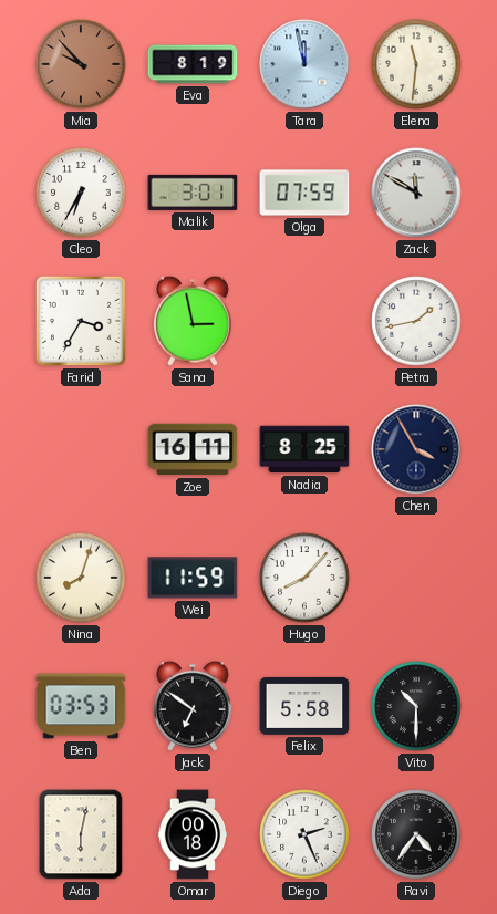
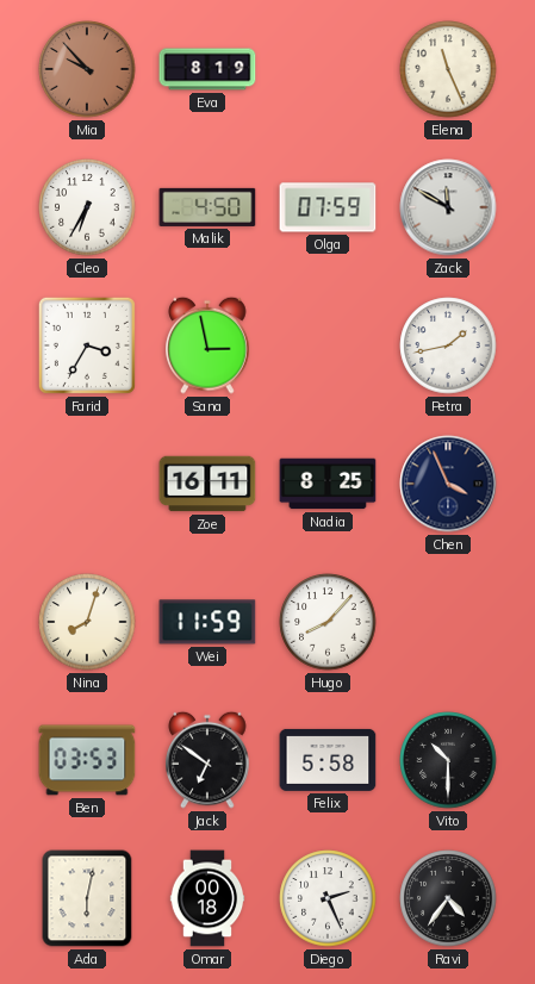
Tara: 11:58 -> none
Elena: 11:31 -> 11:26
Malik: 3:01 -> 4:50
Chen: 3:55 -> 3:56
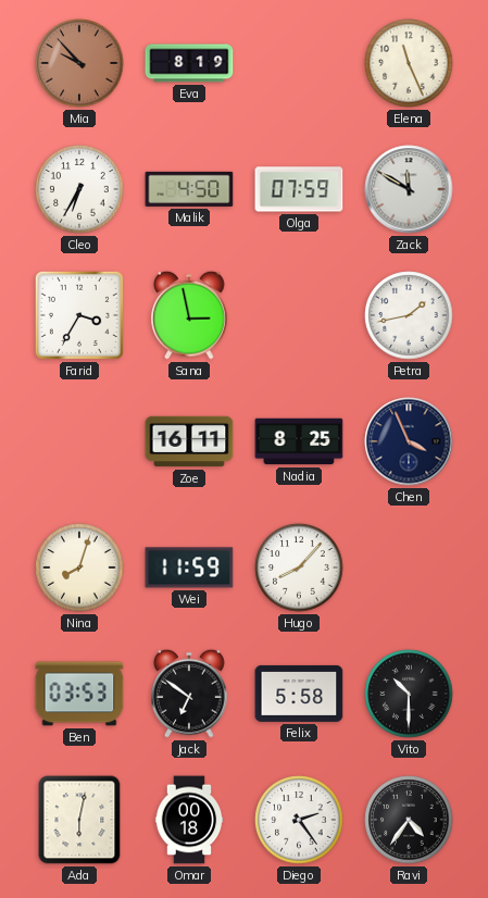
Diego: 2:26 -> 2:24
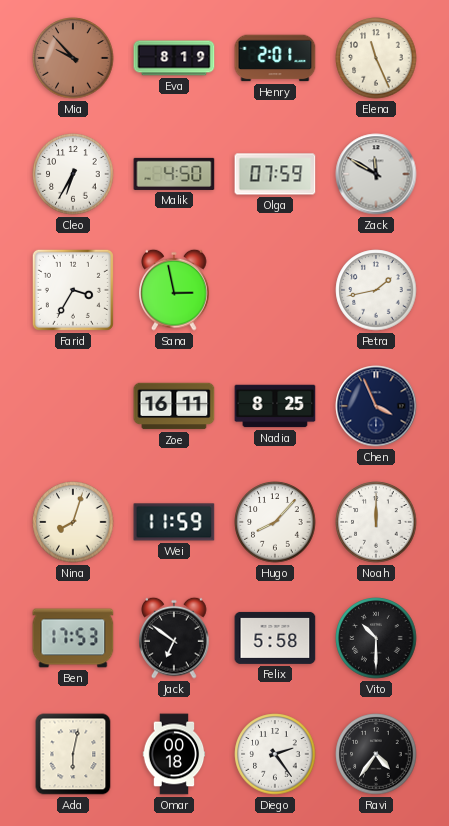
Henry: none -> 2:01
Noah: none -> 12:00
Ben: 03:53 -> 17:53
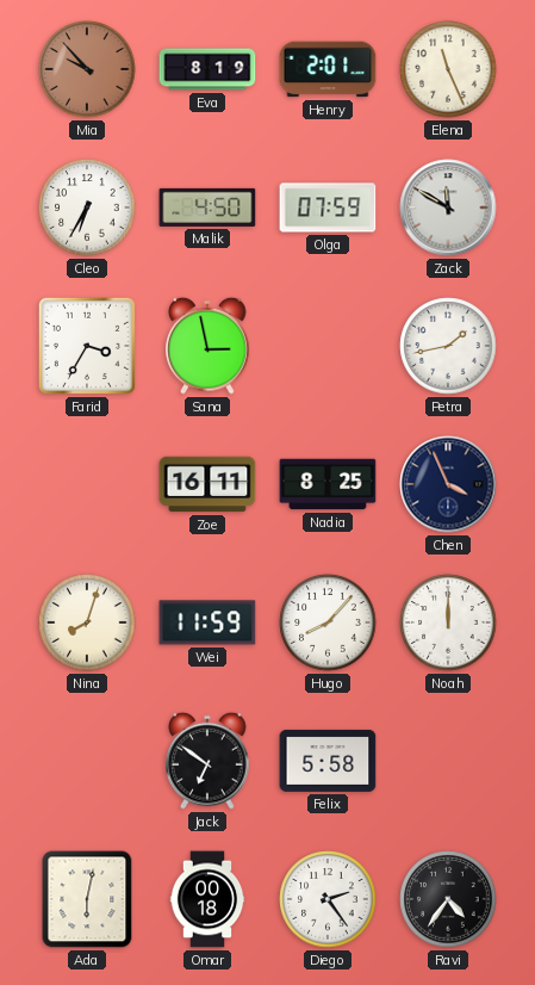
Ben: 17:53 -> none
Vito: 10:30 -> none
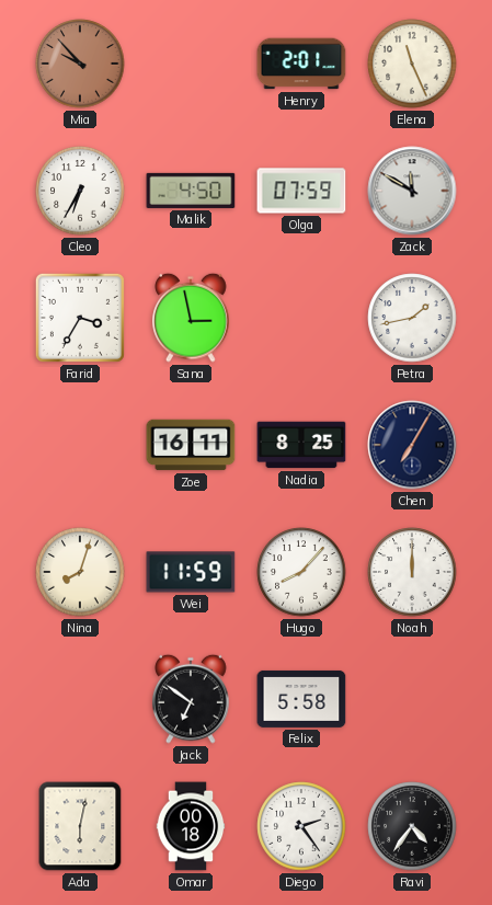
Eva: 8:19 -> none
Chen: 3:56 -> 7:05
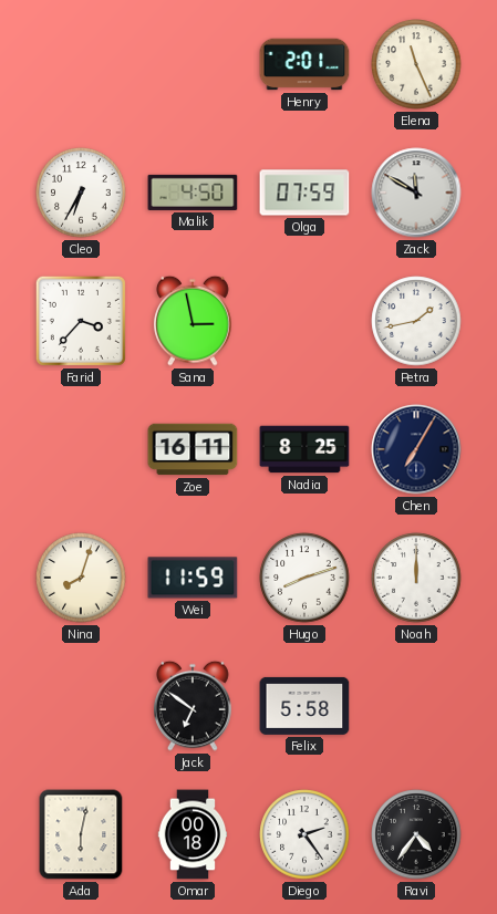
Mia: 9:53 -> none
Farid: 3:35 -> 3:37
Hugo: 8:07 -> 8:12
